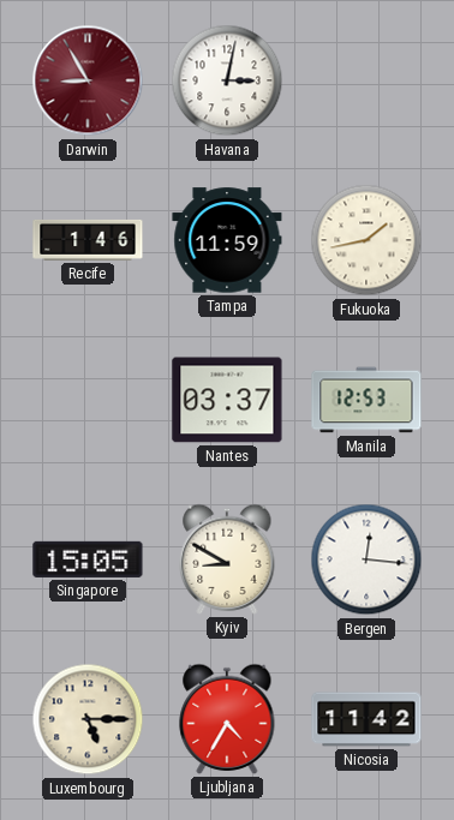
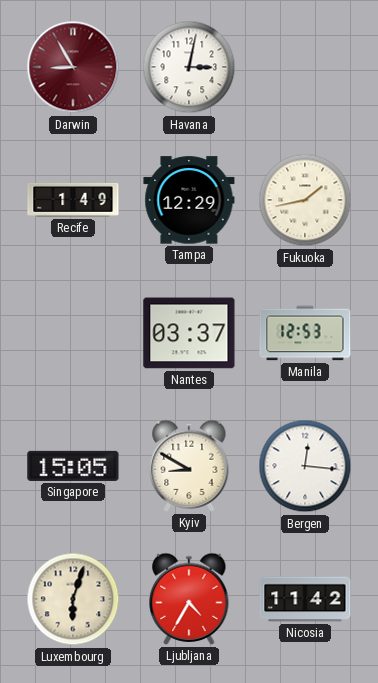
Recife: 1:46 -> 1:49
Tampa: 11:59 -> 12:29
Luxembourg: 5:15 -> 6:03
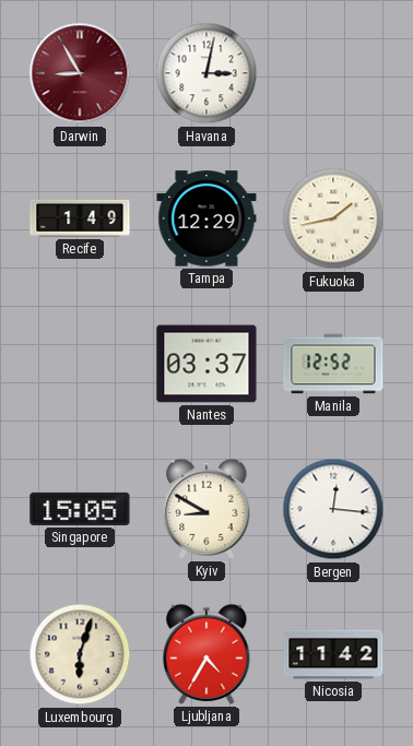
Manila: 12:53 -> 12:52
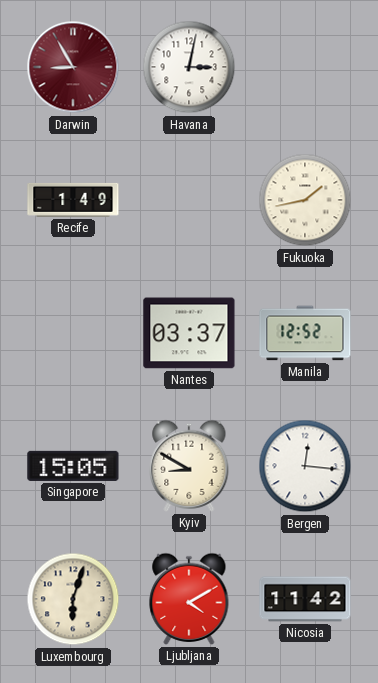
Tampa: 12:29 -> none
Ljubljana: 4:35 -> 4:10
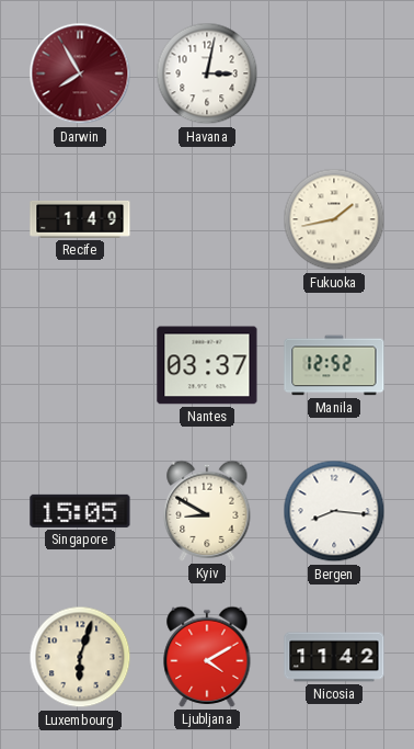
Darwin: 8:55 -> 7:55
Bergen: 12:16 -> 8:16
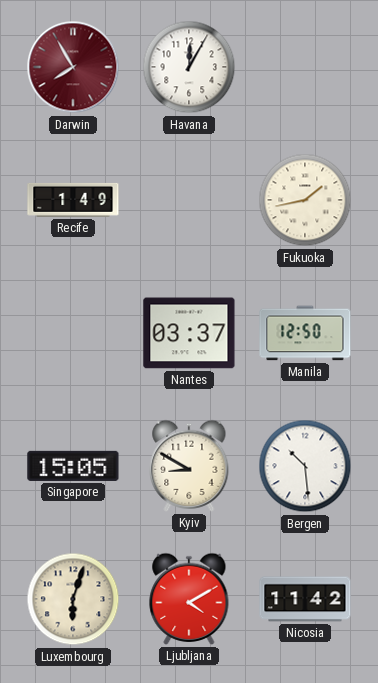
Havana: 3:02 -> 12:05
Manila: 12:52 -> 12:50
Bergen: 8:16 -> 10:29
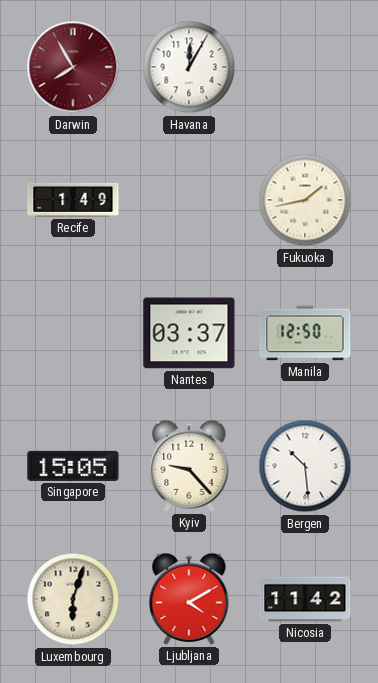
Kyiv: 8:50 -> 9:23
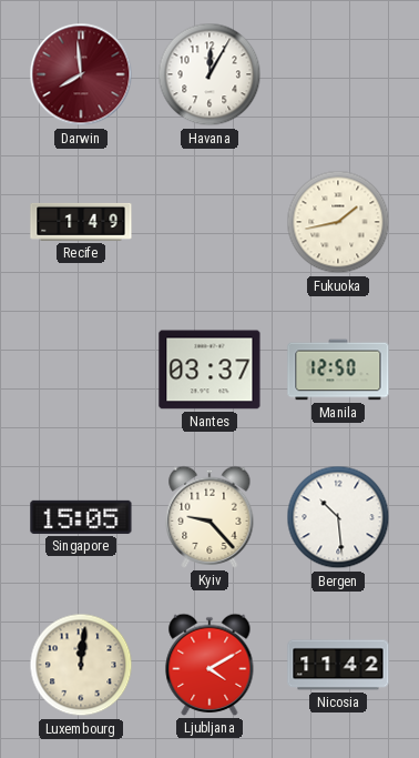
Darwin: 7:55 -> 7:59
Luxembourg: 6:03 -> 12:01
